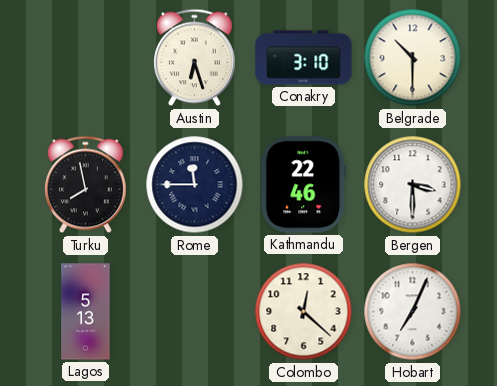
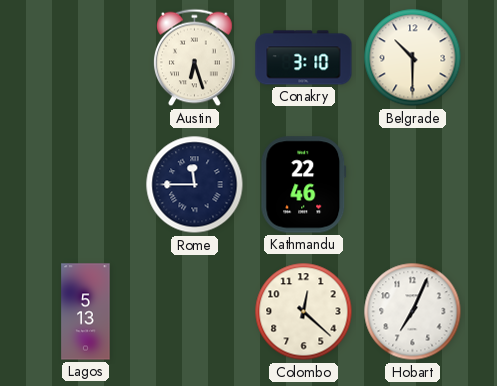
Turku: 7:58 -> none
Bergen: 3:30 -> none
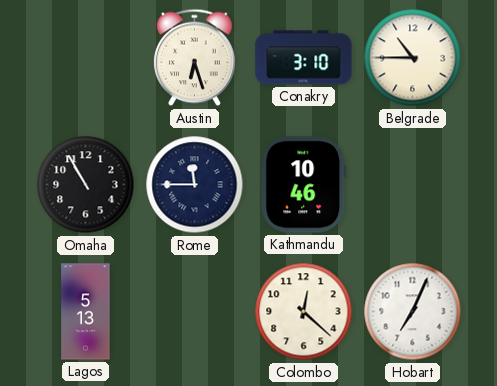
Belgrade: 10:30 -> 10:45
Omaha: none -> 10:55
Kathmandu: 22:46 -> 10:46
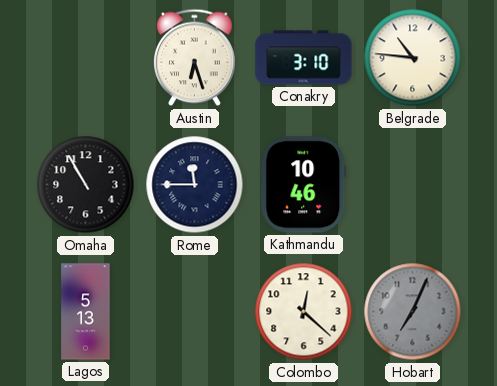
Belgrade: 10:45 -> 10:46
Hobart dial: white -> grey
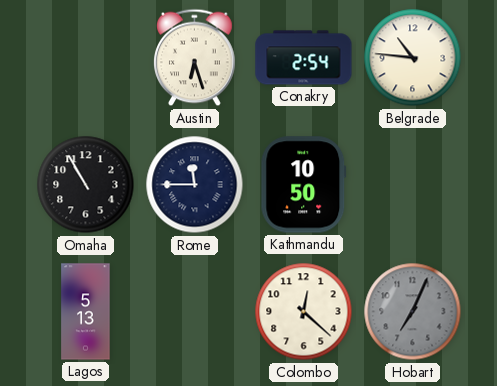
Conakry: 3:10 -> 2:54
Kathmandu: 10:46 -> 10:50
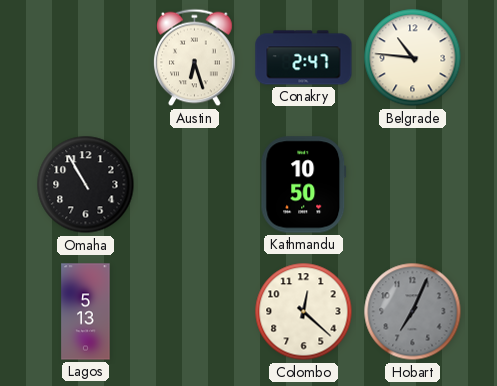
Conakry: 2:54 -> 2:47
Rome: 11:45 -> none
